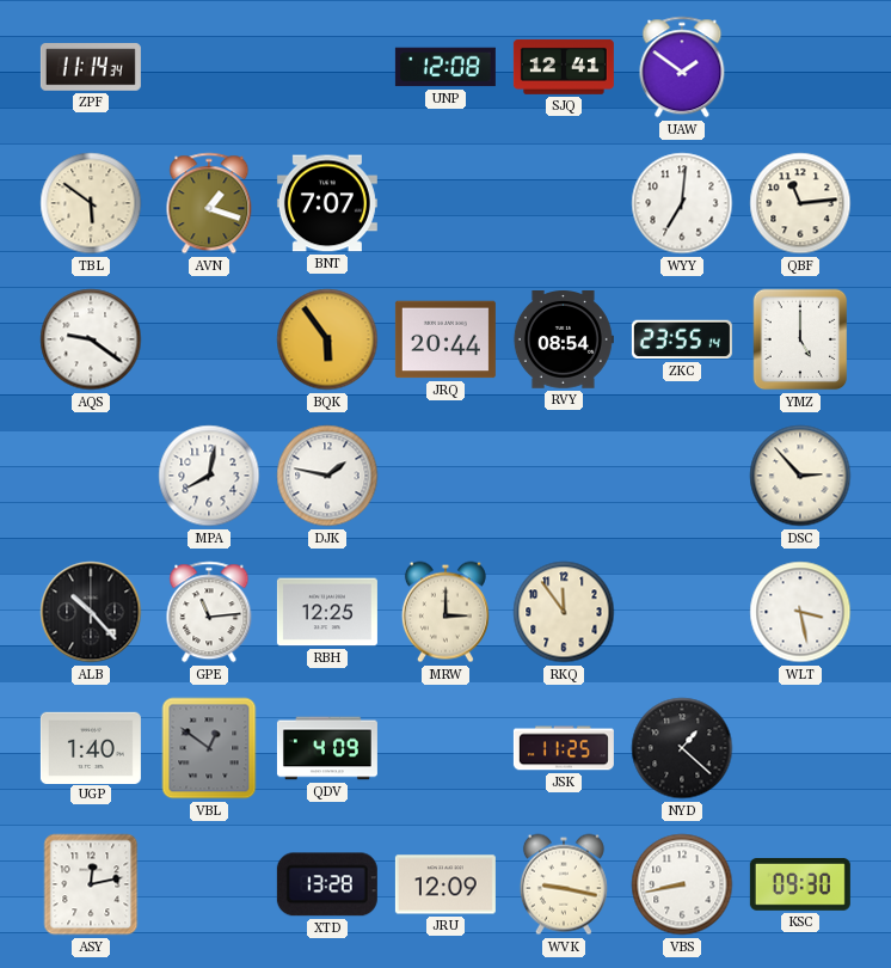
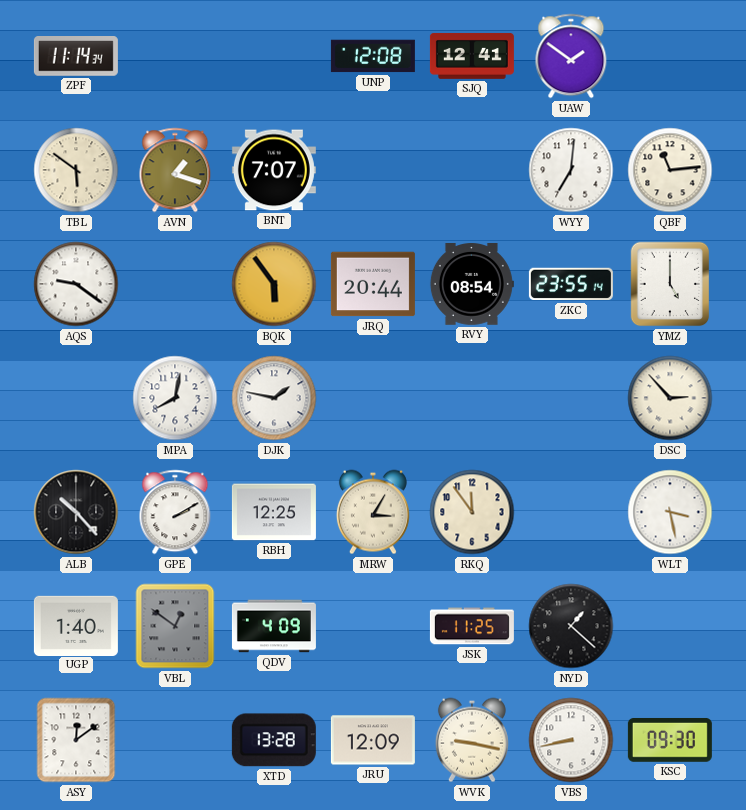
GPE: 11:14 -> 2:10
MRW: 3:00 -> 3:05
ASY: 12:13 -> 12:09
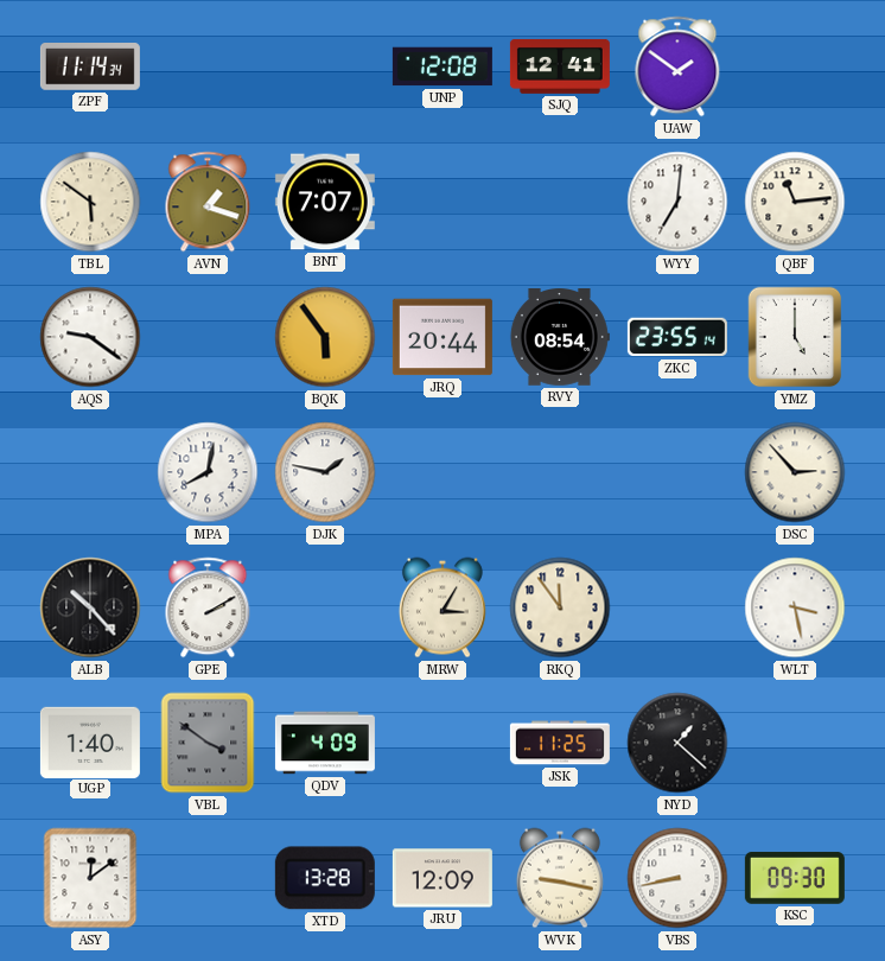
RBH: 12:25 -> none
VBL: 12:51 -> 3:51
